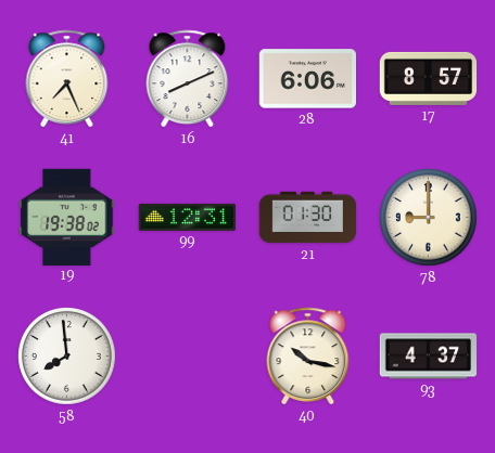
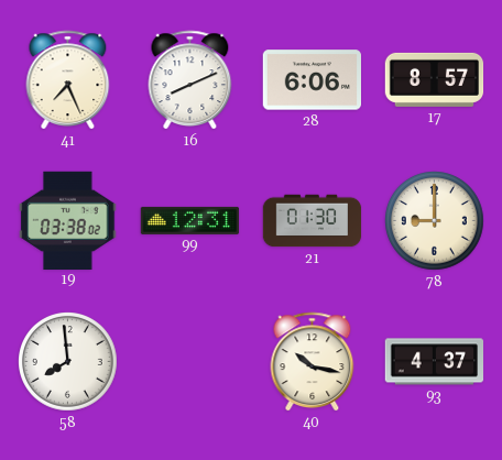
19: 19:38 -> 03:38
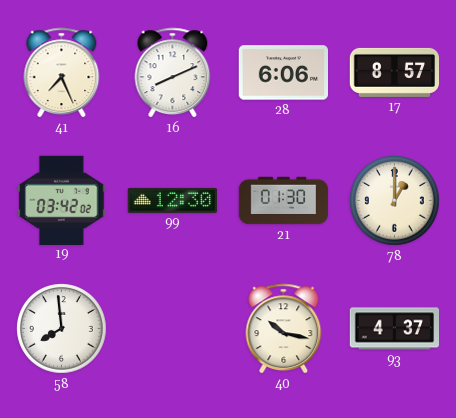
19: 03:38 -> 03:42
99: 12:31 -> 12:30
78: 9:00 -> 1:00
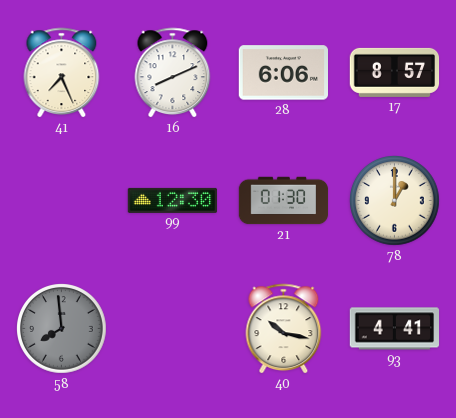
19: 03:42 -> none
58 dial: white -> grey
93: 4:37 -> 4:41
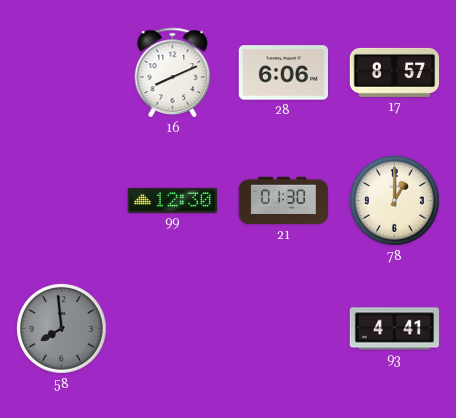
41: 7:26 -> none
40: 10:17 -> none
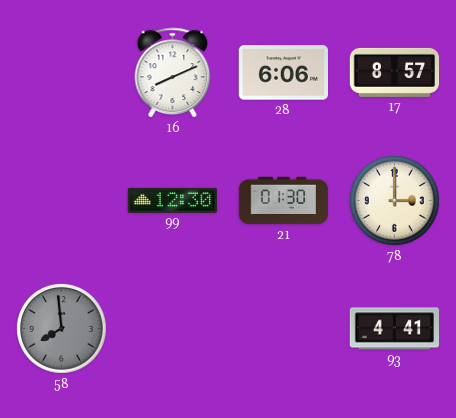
78: 1:00 -> 3:00
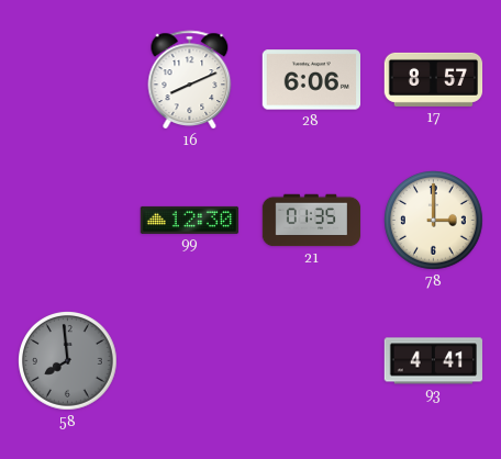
21: 01:30 -> 01:35
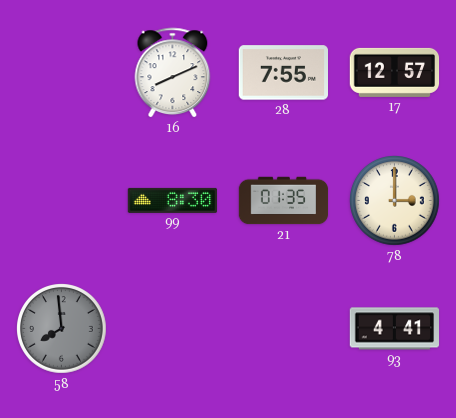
28: 6:06 -> 7:55
17: 8:57 -> 12:57
99: 12:30 -> 8:30
